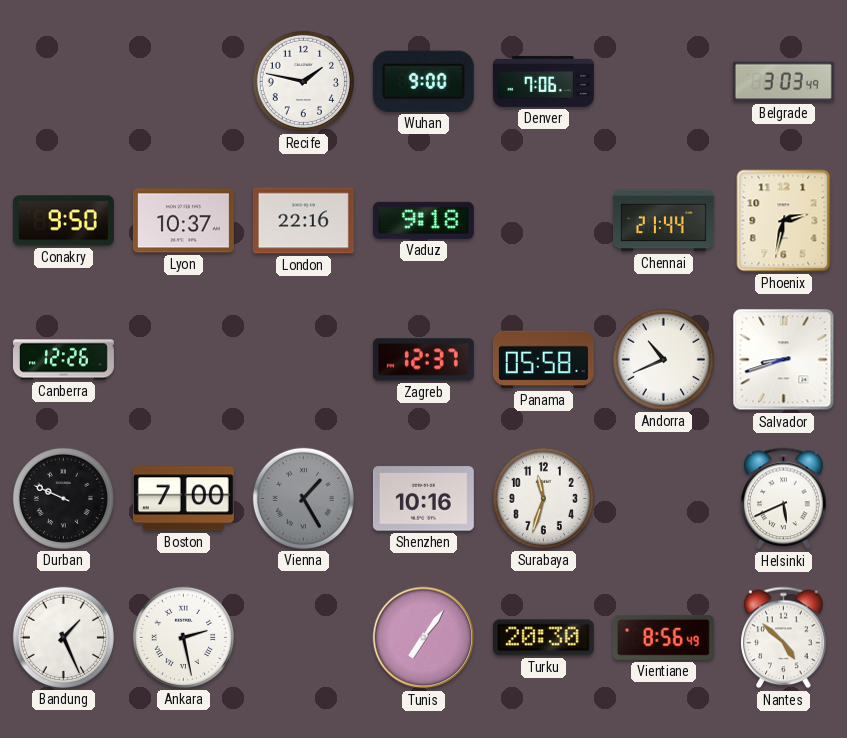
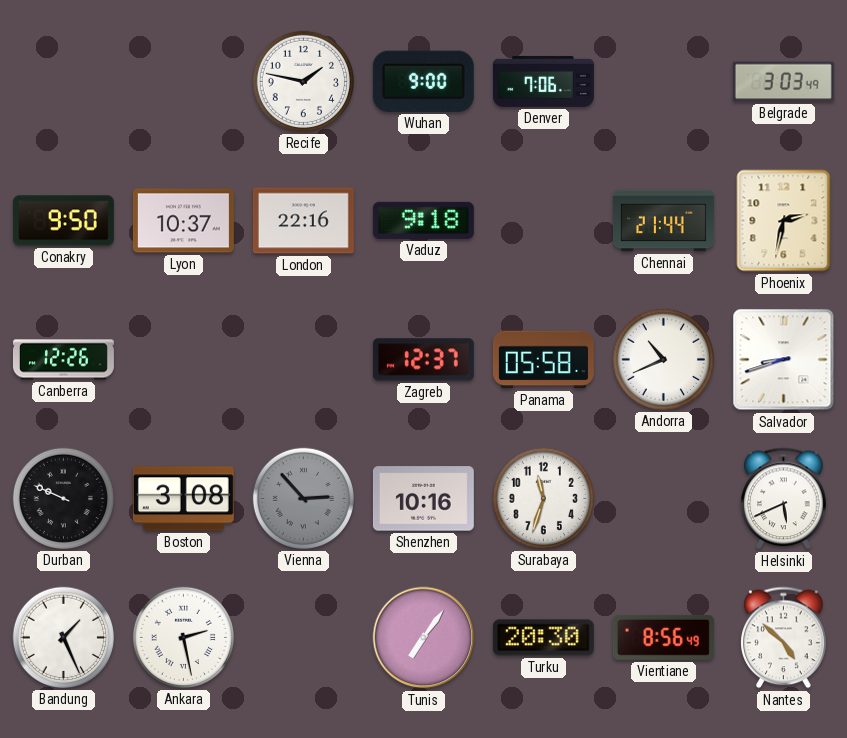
Boston: 7:00 -> 3:08
Vienna: 1:25 -> 2:53
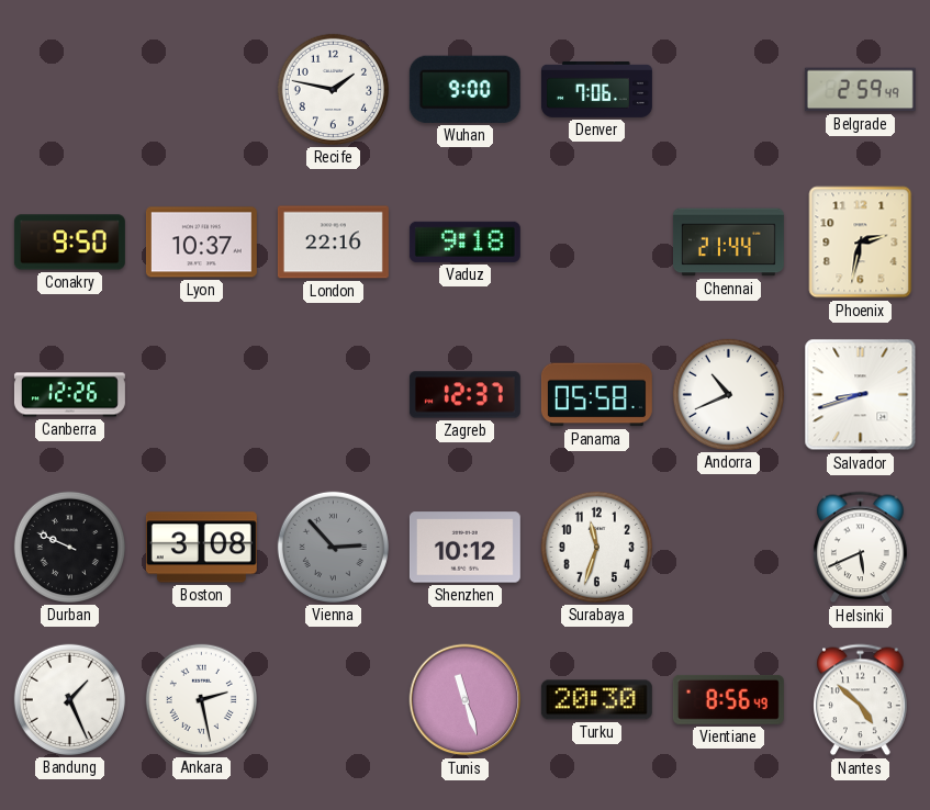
Belgrade: 3:03 -> 2:59
Shenzhen: 10:16 -> 10:12
Tunis: 7:06 -> 11:27
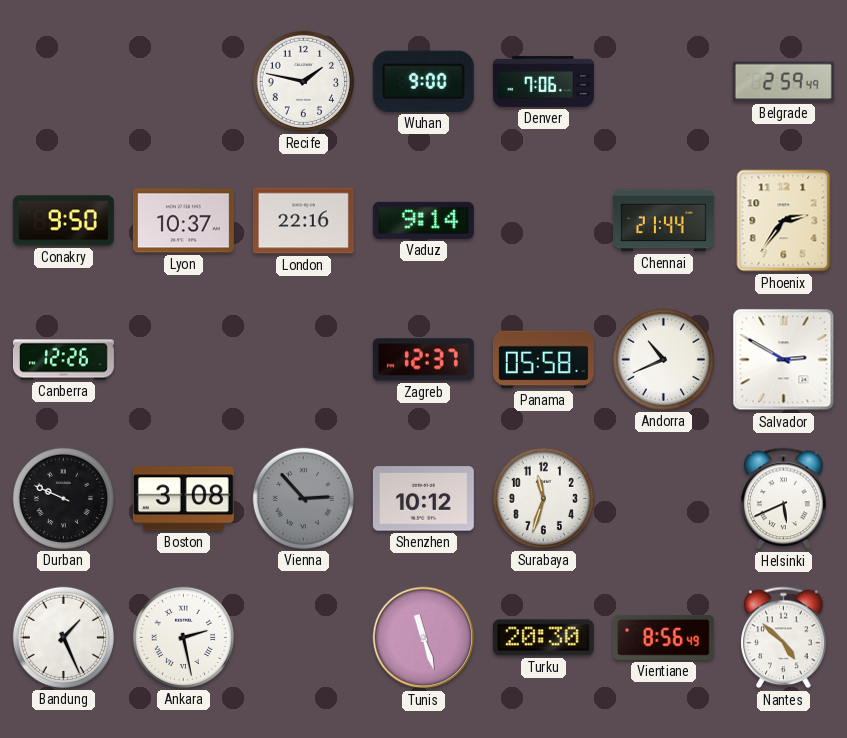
Vaduz: 9:18 -> 9:14
Phoenix: 2:32 -> 2:36
Salvador: 8:42 -> 2:50
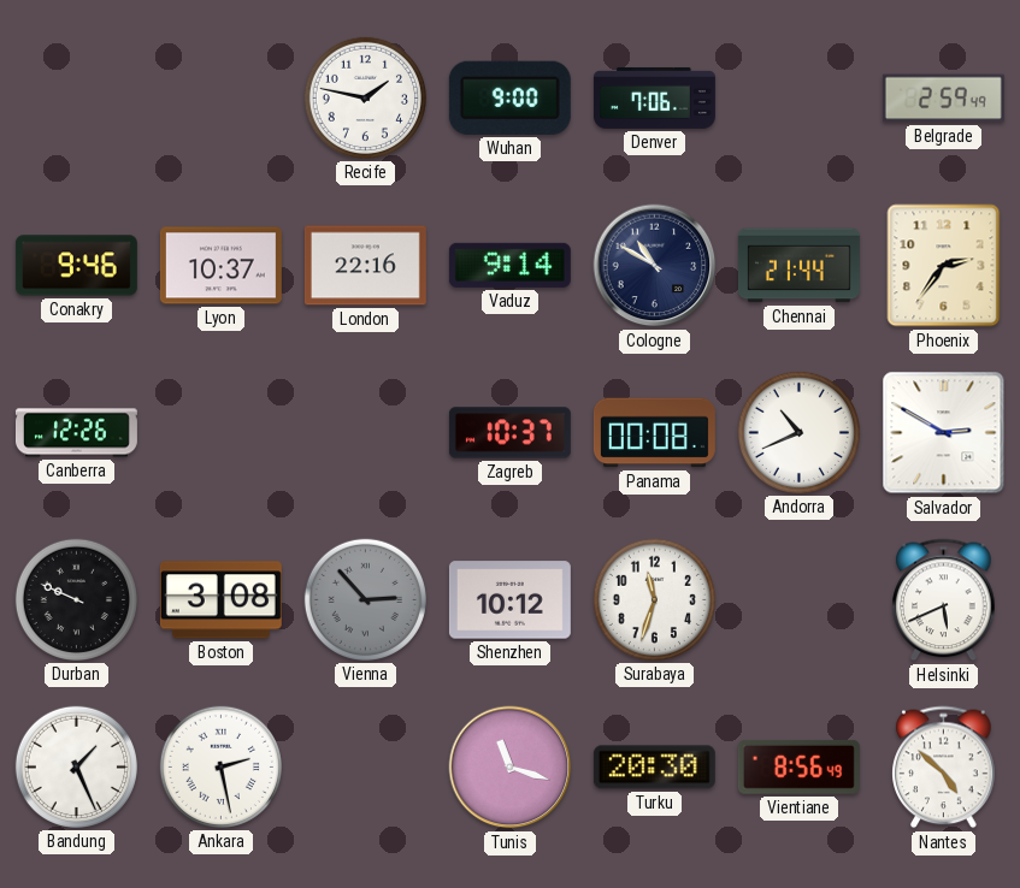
Conakry: 9:50 -> 9:46
Cologne: none -> 10:50
Zagreb: 12:37 -> 10:37
Panama: 05:58 -> 00:08
Tunis: 11:27 -> 11:18
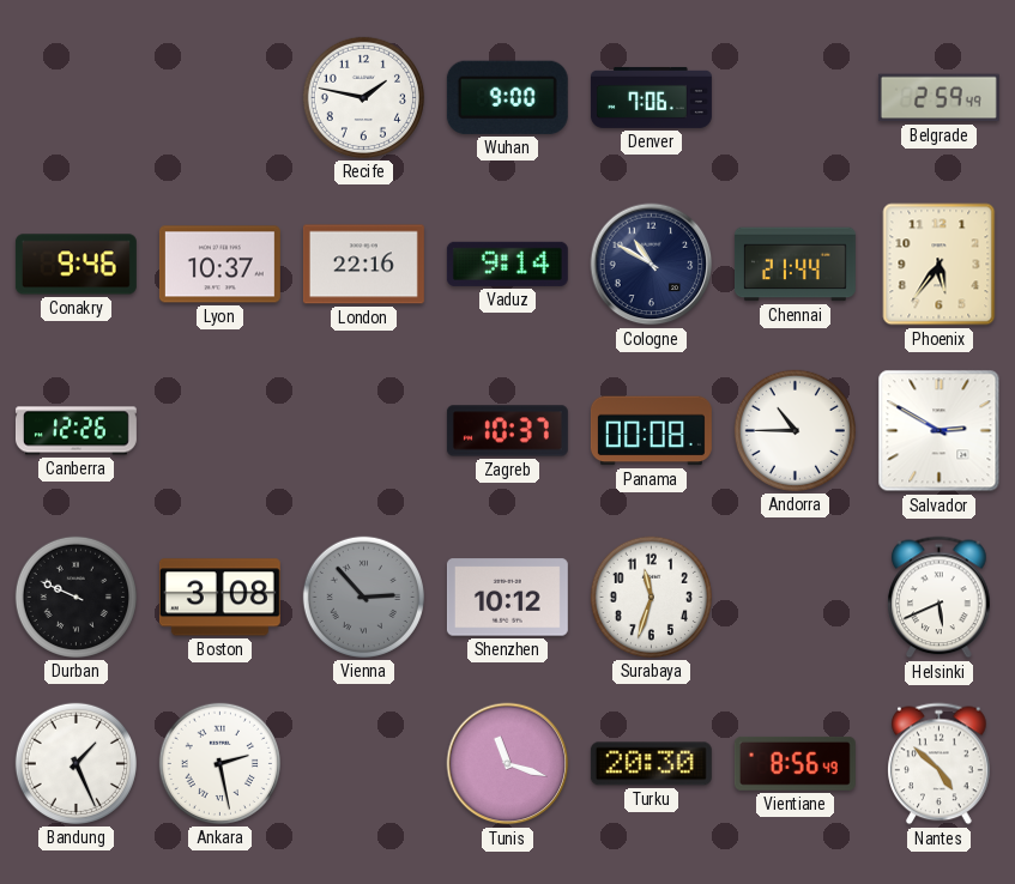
Phoenix: 2:36 -> 5:36
Andorra: 10:41 -> 10:45
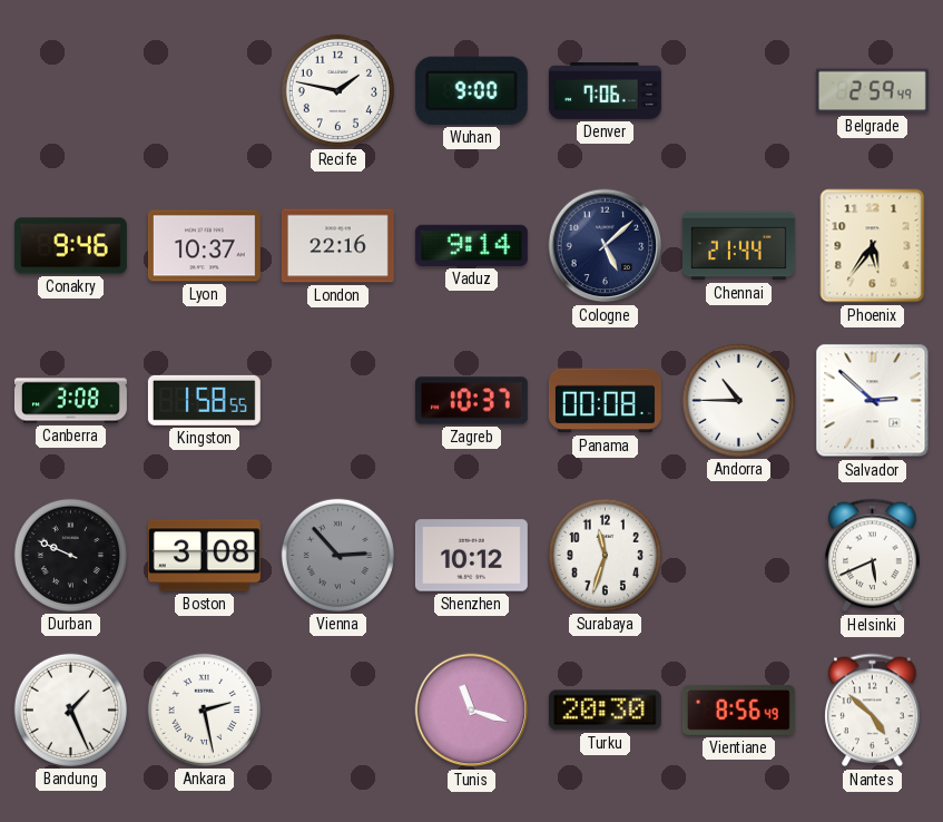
Cologne: 10:50 -> 5:08
Canberra: 12:26 -> 3:08
Kingston: none -> 1:58
Salvador: 2:50 -> 2:52
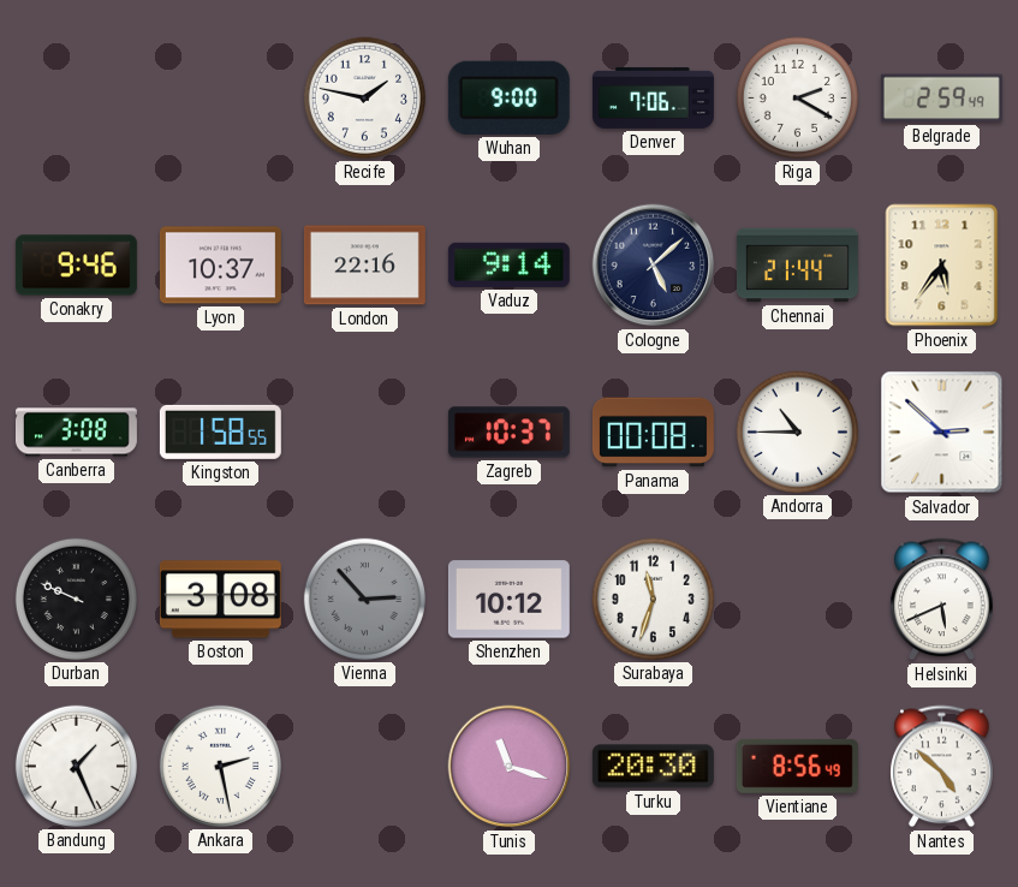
Riga: none -> 2:20
